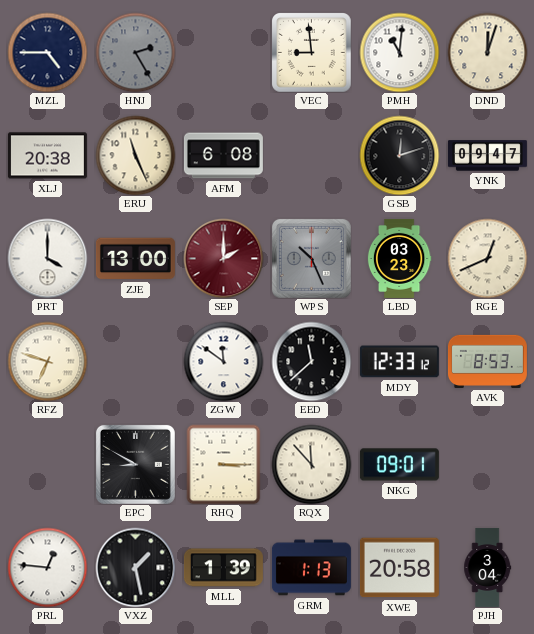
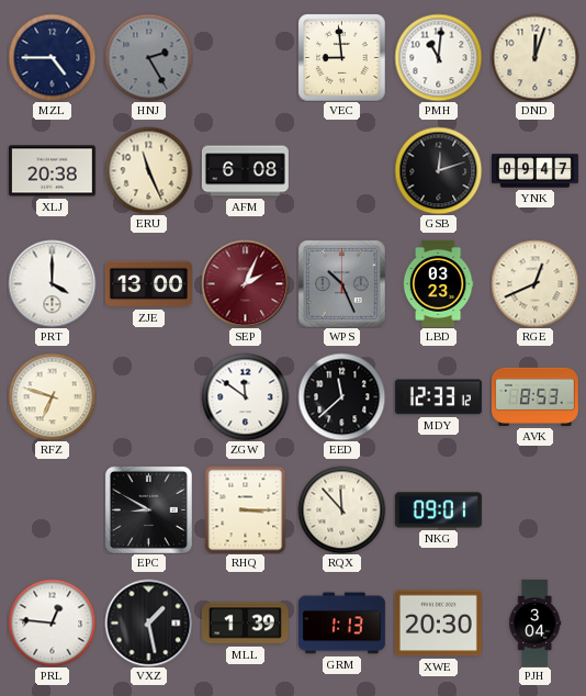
SEP: 2:00 -> 2:04
XWE: 20:58 -> 20:30
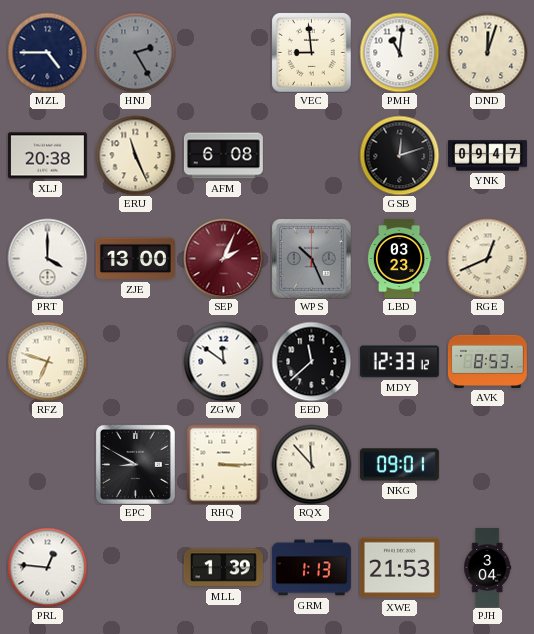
VXZ: 1:28 -> none
XWE: 20:30 -> 21:53
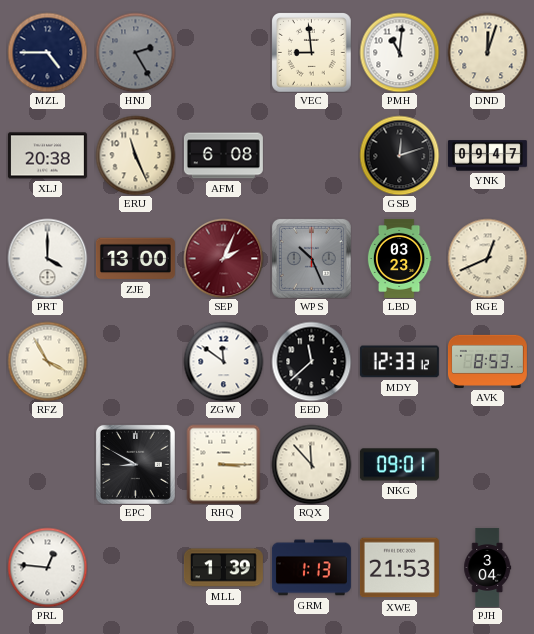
RFZ: 6:48 -> 3:55
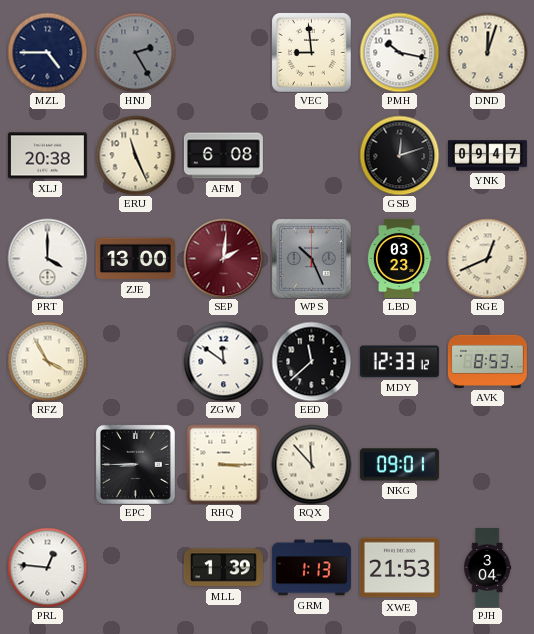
PMH: 11:01 -> 10:17
SEP: 2:04 -> 2:01
EPC: 8:50 -> 8:45
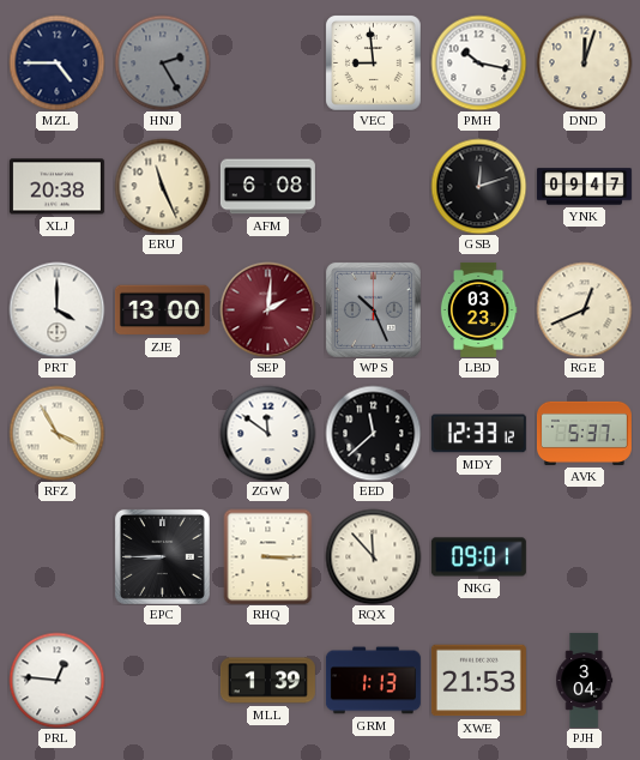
AVK: 8:53 -> 5:37
